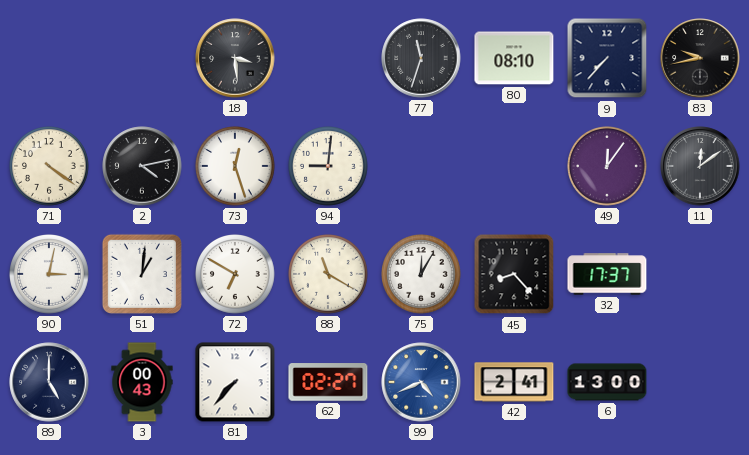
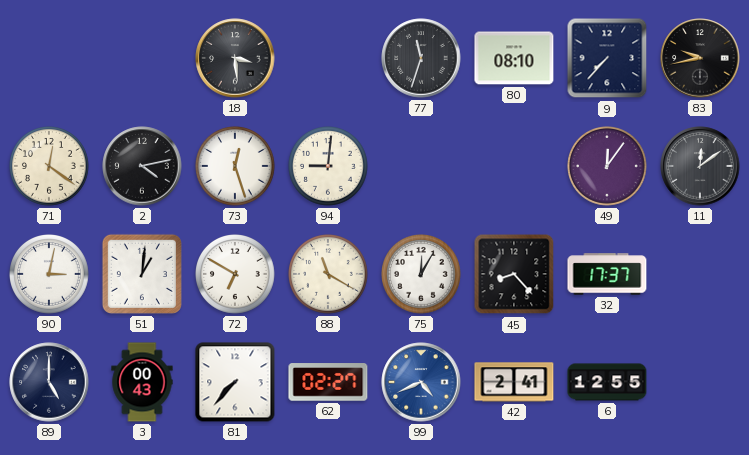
71: 4:21 -> 12:21
6: 13:00 -> 12:55
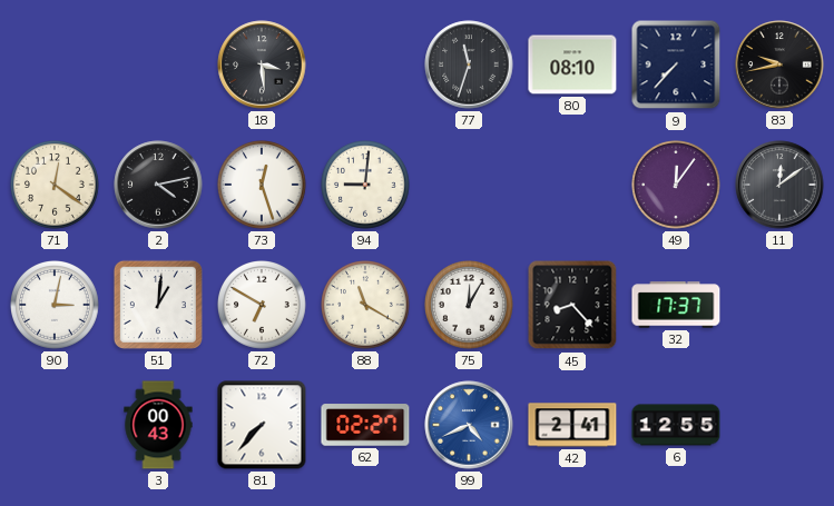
89: 5:00 -> none
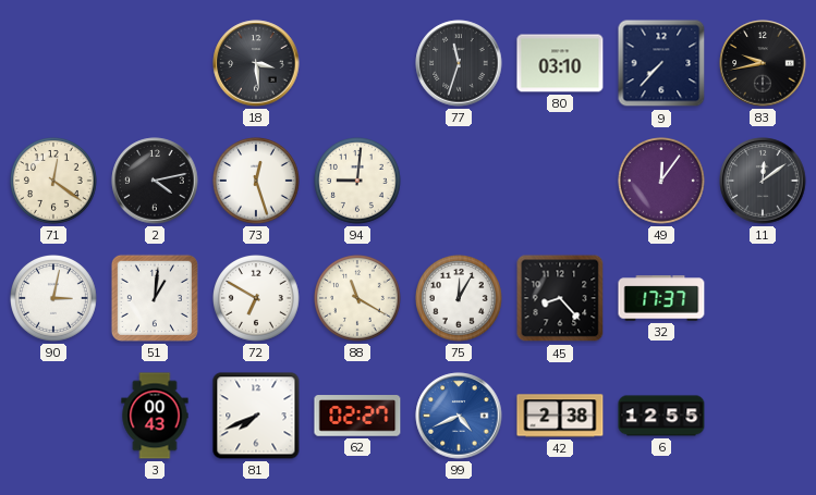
80: 08:10 -> 03:10
81: 7:37 -> 7:41
42: 2:41 -> 2:38
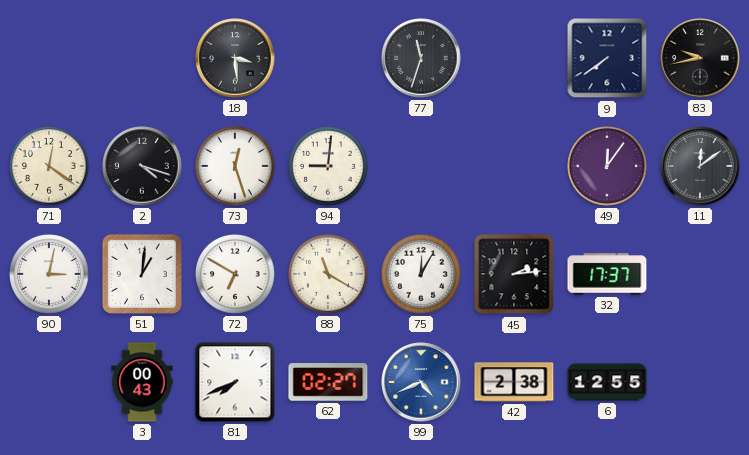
80: 03:10 -> none
9: 7:37 -> 7:39
2: 4:13 -> 4:18
45: 8:23 -> 2:14
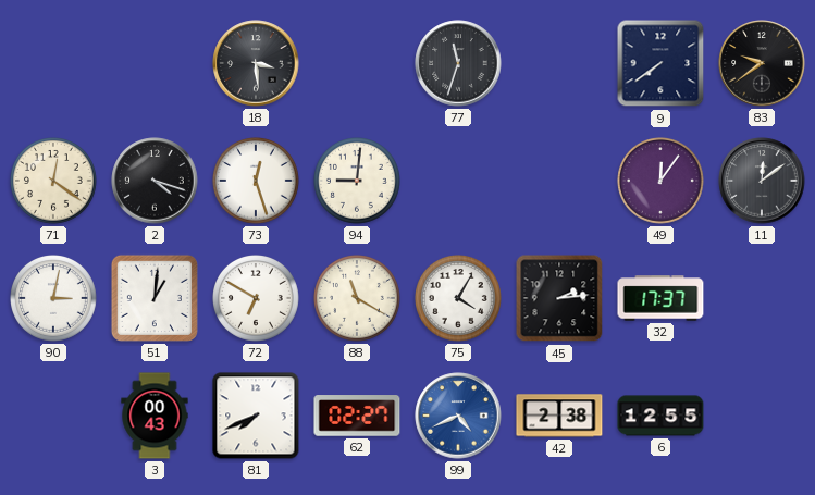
83: 9:43 -> 9:39
75: 12:05 -> 4:05
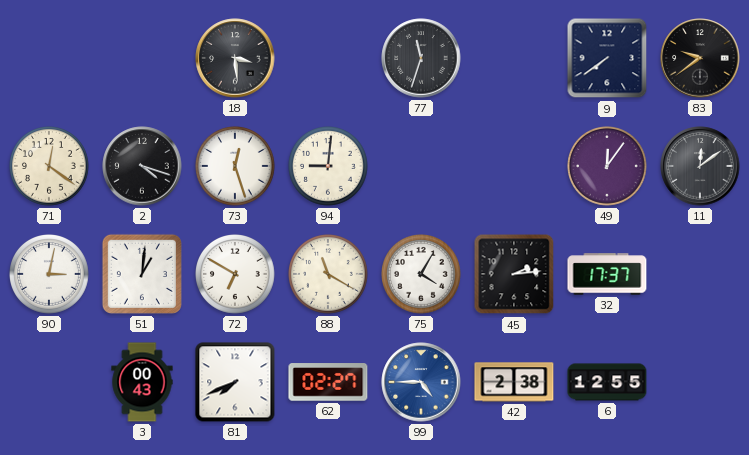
99: 4:41 -> 4:45
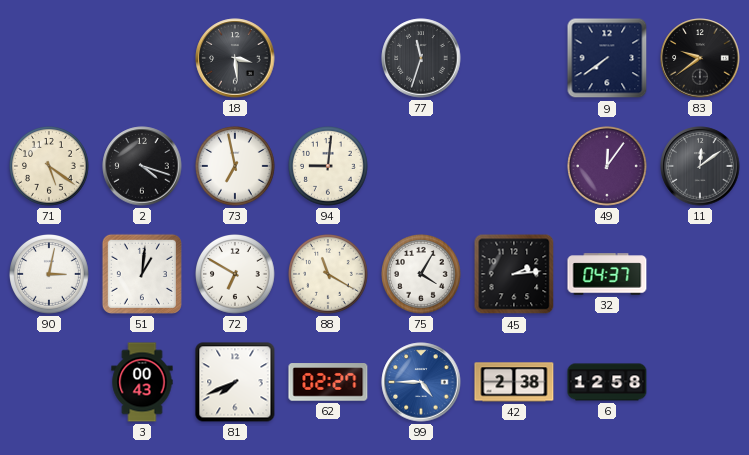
71: 12:21 -> 5:21
73: 12:27 -> 6:58
32: 17:37 -> 04:37
6: 12:55 -> 12:58
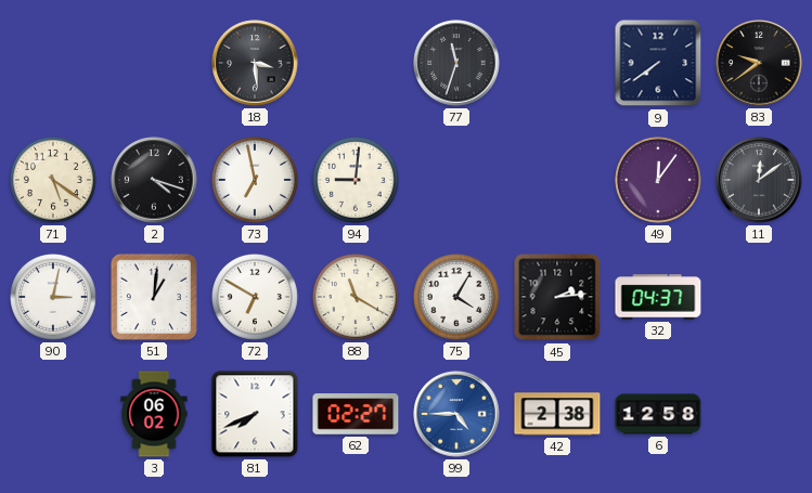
3: 00:43 -> 06:02
